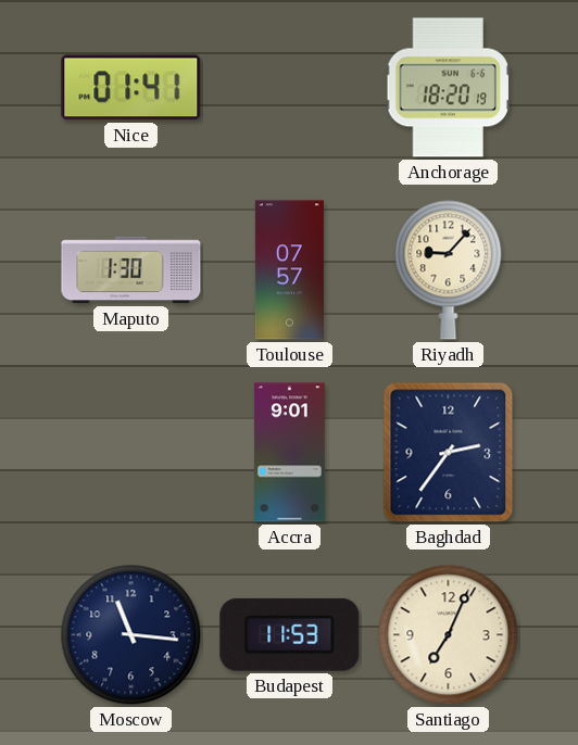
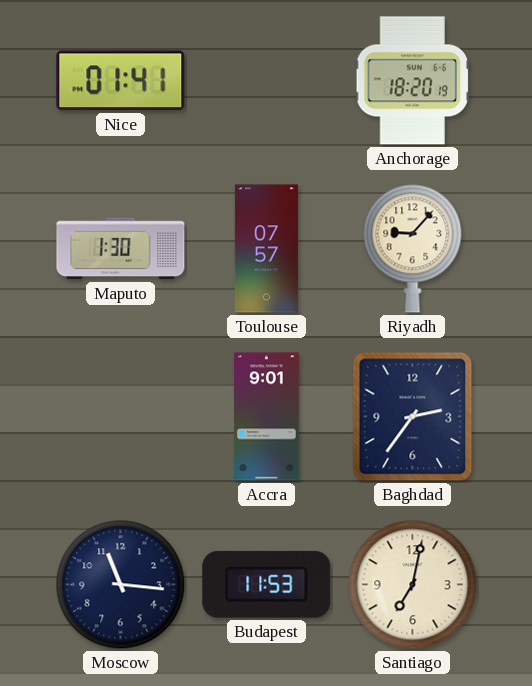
Santiago: 7:04 -> 7:02
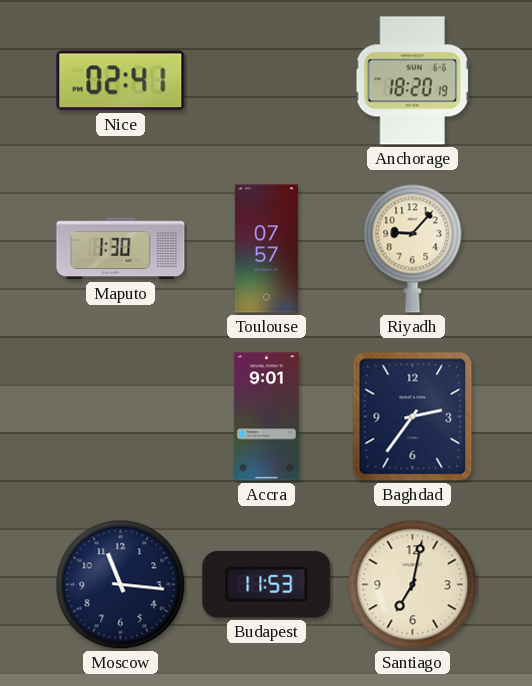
Nice: 01:41 -> 02:41
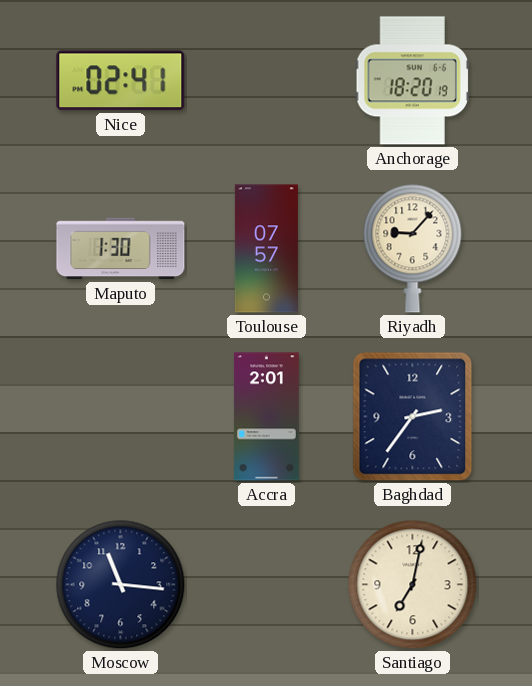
Accra: 9:01 -> 2:01
Budapest: 11:53 -> none
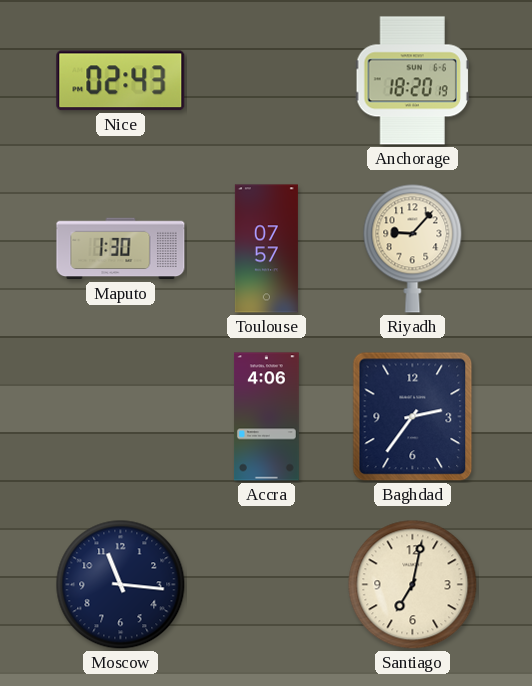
Nice: 02:41 -> 02:43
Accra: 2:01 -> 4:06
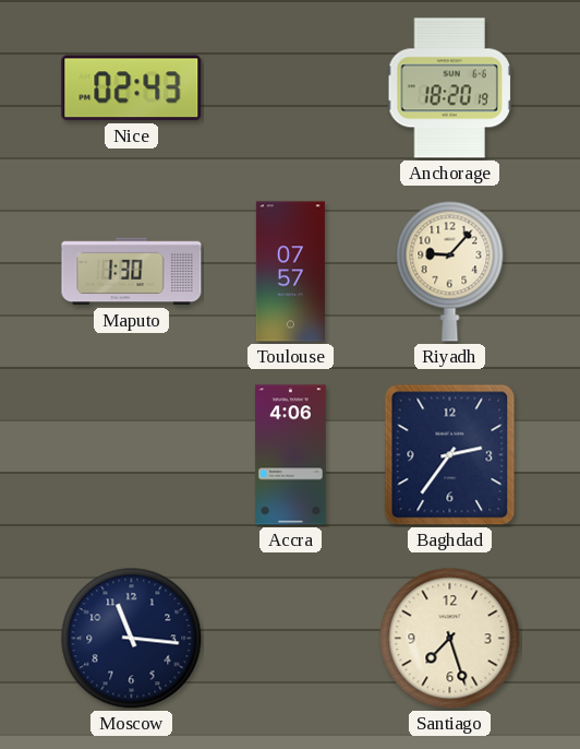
Santiago: 7:02 -> 7:27
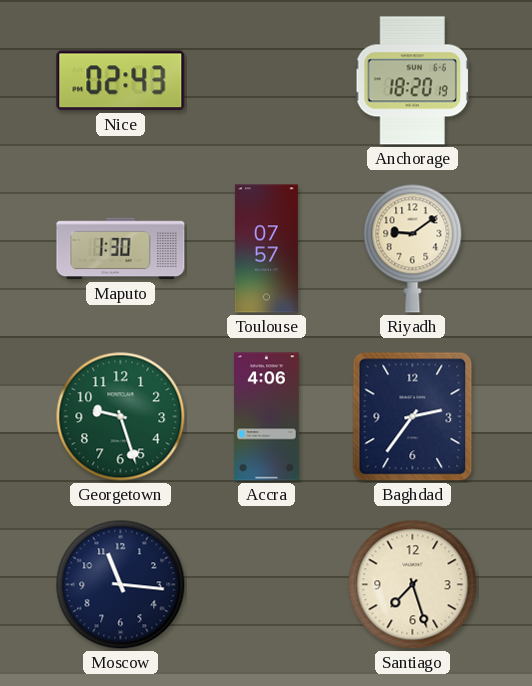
Riyadh: 9:07 -> 9:09
Georgetown: none -> 9:27
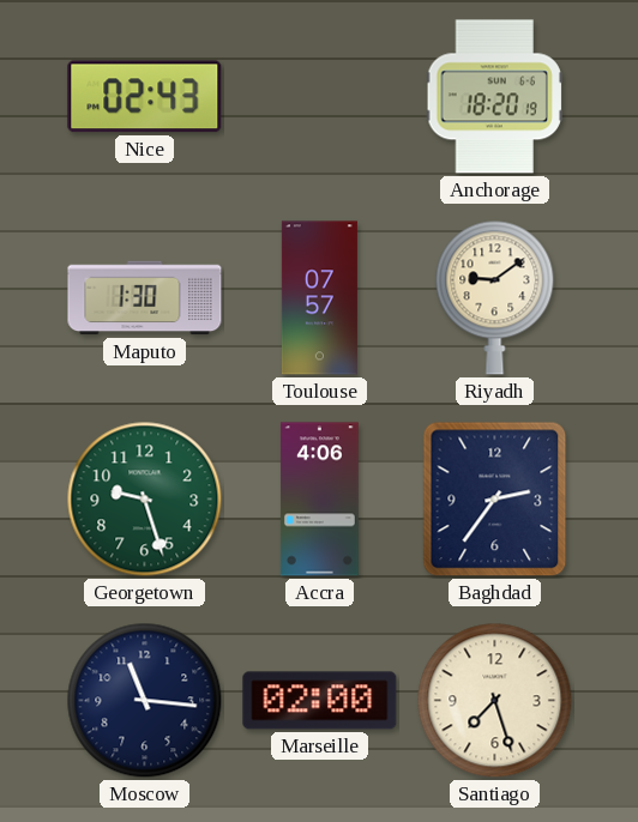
Marseille: none -> 02:00
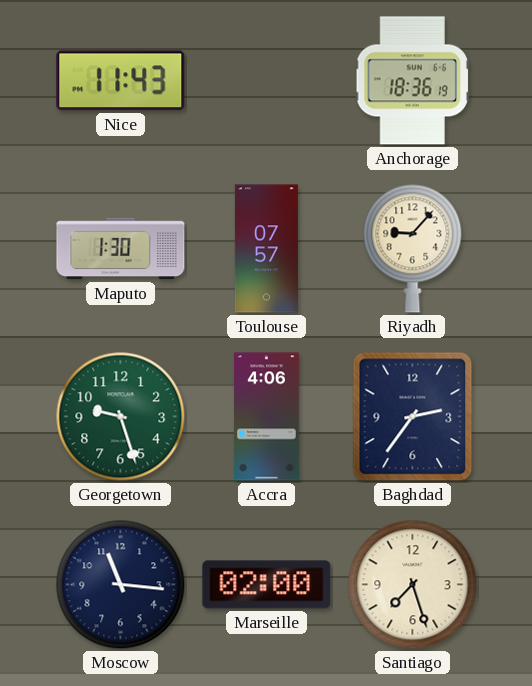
Nice: 02:43 -> 11:43
Anchorage: 18:20 -> 18:36
Riyadh: 9:09 -> 9:07
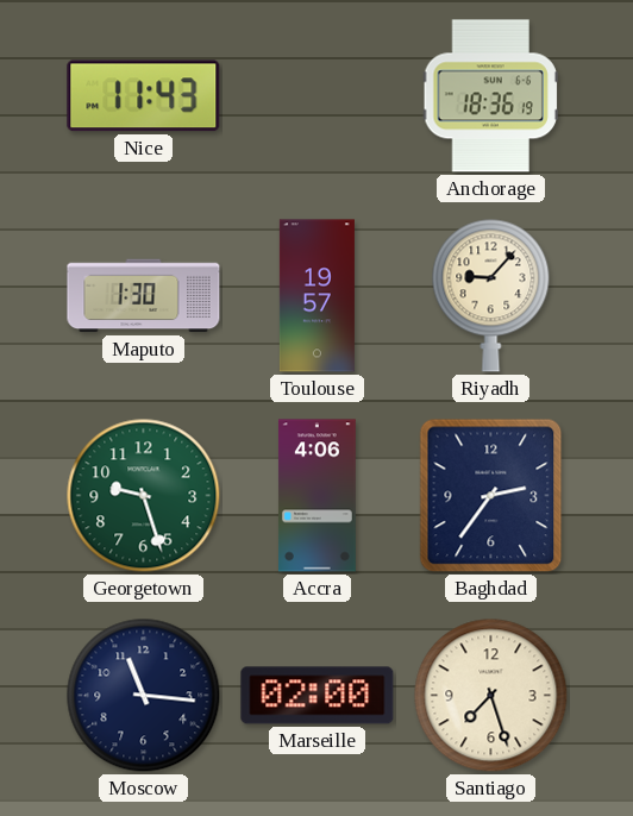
Toulouse: 07:57 -> 19:57
